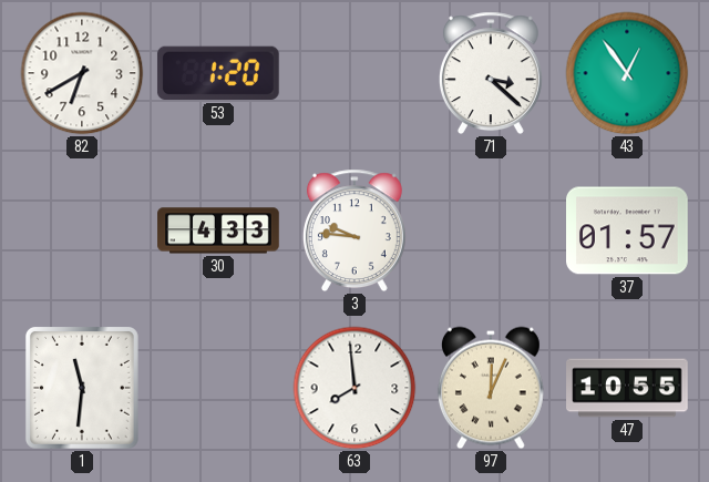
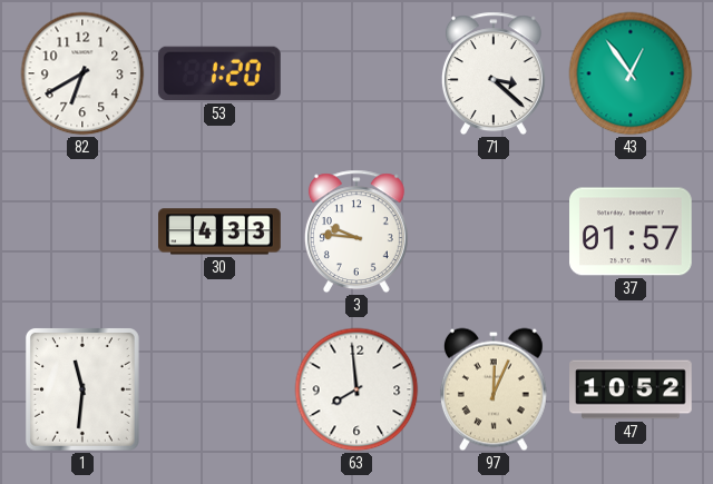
47: 10:55 -> 10:52
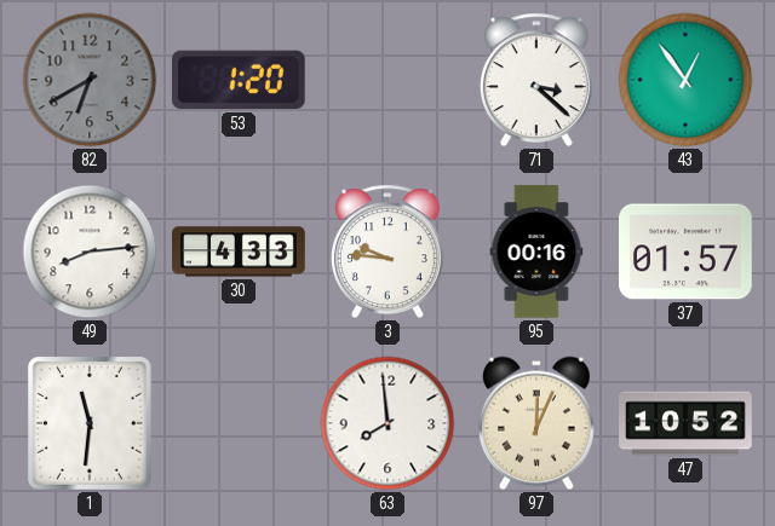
82 dial: white -> grey
49: none -> 8:14
95: none -> 00:16
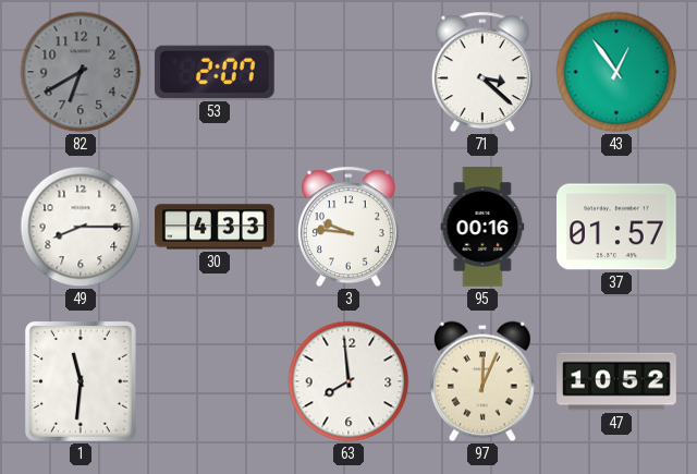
53: 1:20 -> 2:07
49: 8:14 -> 8:15
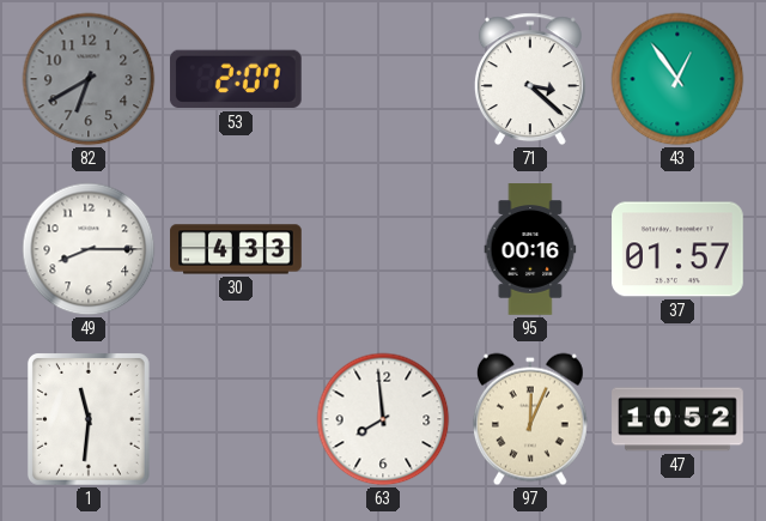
3: 9:46 -> none
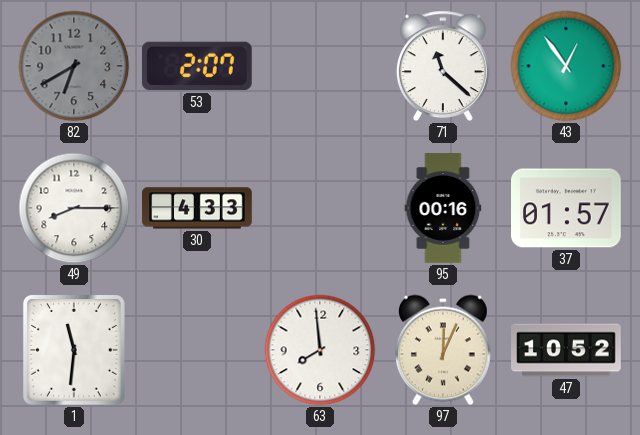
71: 3:22 -> 11:22
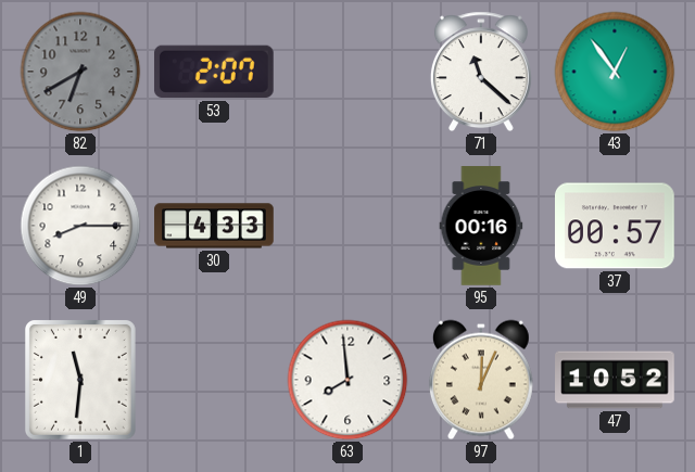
37: 01:57 -> 00:57
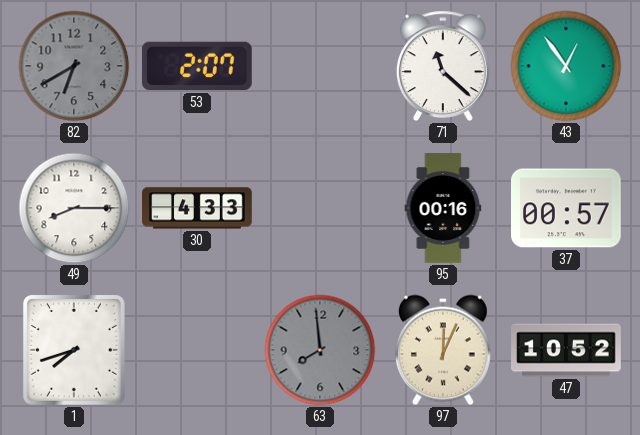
1: 11:31 -> 7:42
63 dial: white -> grey
